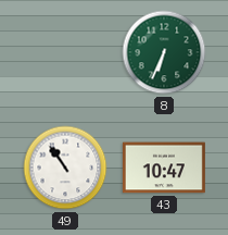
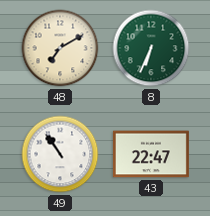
48: none -> 7:10
43: 10:47 -> 22:47
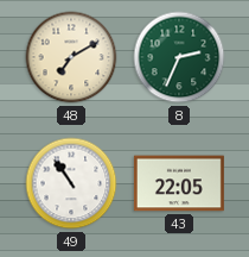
8: 6:34 -> 2:34
43: 22:47 -> 22:05
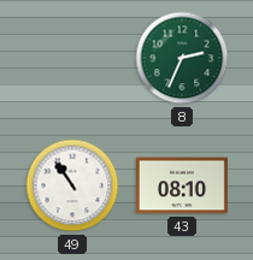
48: 7:10 -> none
43: 22:05 -> 08:10
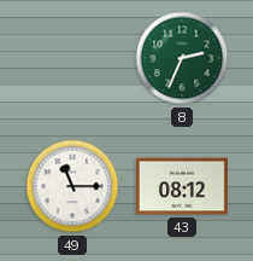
49: 10:54 -> 11:15
43: 08:10 -> 08:12
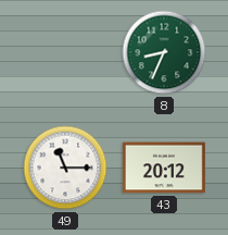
8: 2:34 -> 8:34
43: 08:12 -> 20:12
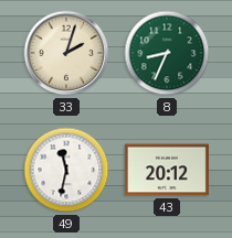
33: none -> 2:03
49: 11:15 -> 11:32
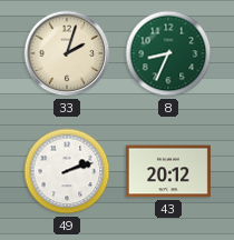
49: 11:32 -> 2:12
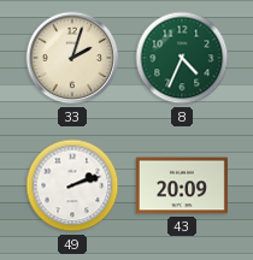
8: 8:34 -> 4:34
43: 20:12 -> 20:09
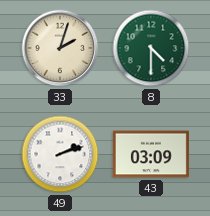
8: 4:34 -> 4:30
43: 20:09 -> 03:09
